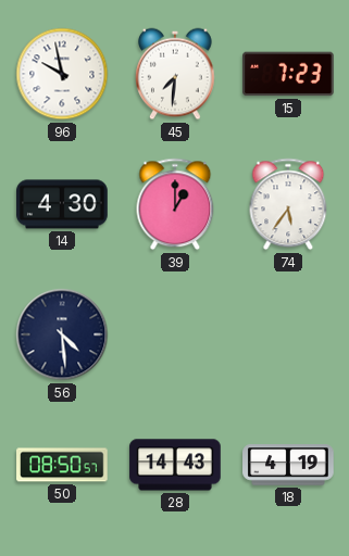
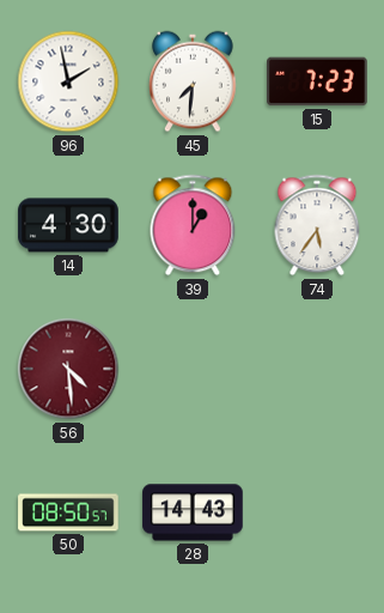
96: 9:58 -> 1:58
56 dial: navy -> burgundy
18: 4:19 -> none
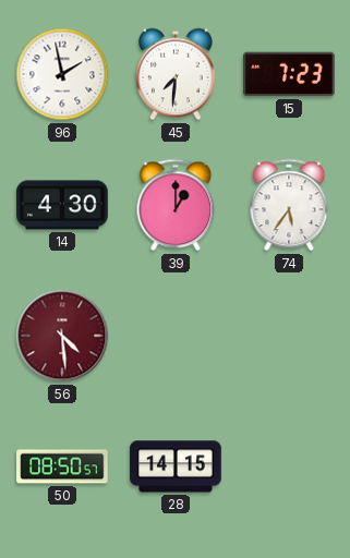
28: 14:43 -> 14:15
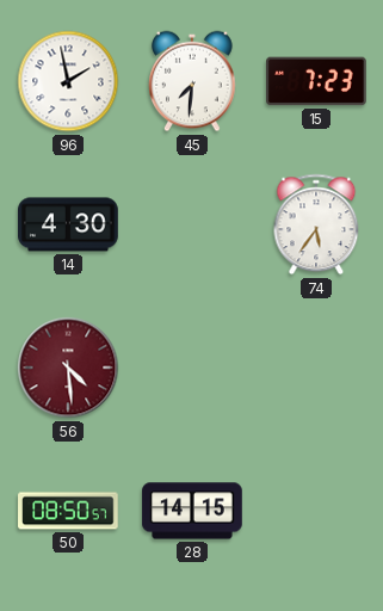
39: 1:00 -> none
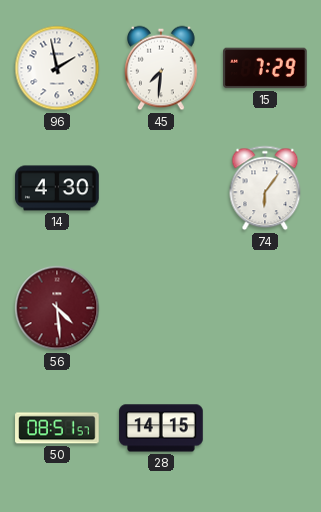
15: 7:23 -> 7:29
74: 5:36 -> 6:06
50: 08:50 -> 08:51
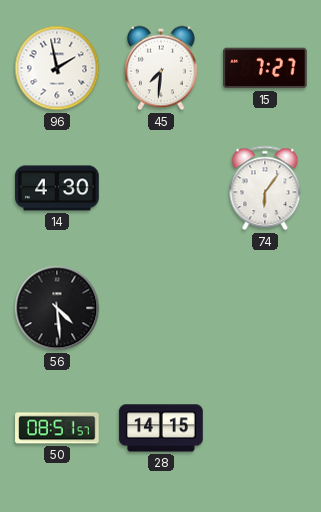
15: 7:29 -> 7:27
56 dial: burgundy -> black
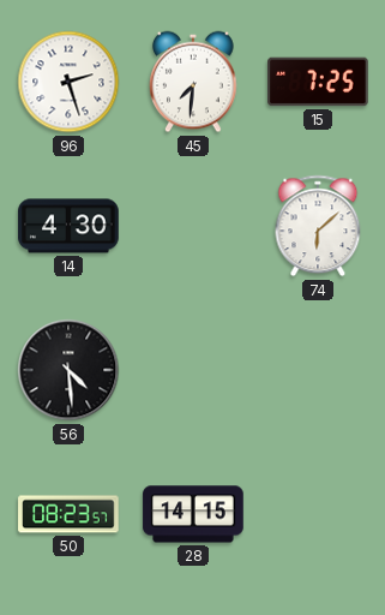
96: 1:58 -> 2:27
15: 7:27 -> 7:25
74: 6:06 -> 6:08
50: 08:51 -> 08:23
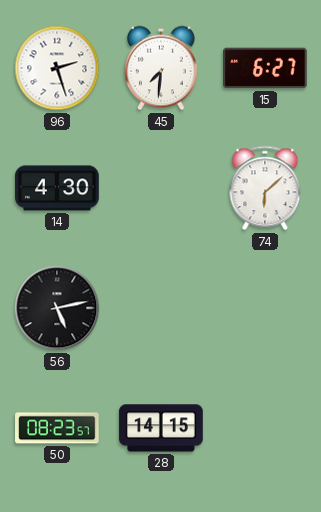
15: 7:25 -> 6:27
56: 4:29 -> 5:13
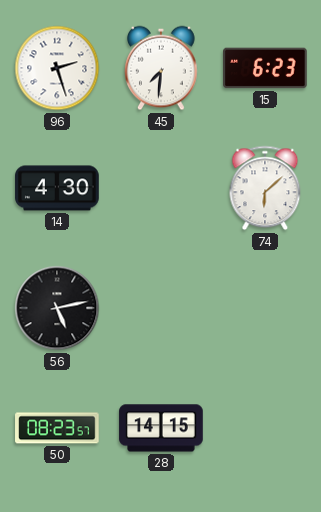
15: 6:27 -> 6:23
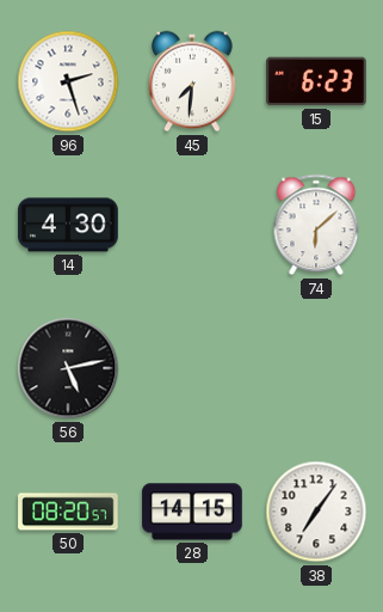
50: 08:23 -> 08:20
38: none -> 7:06
